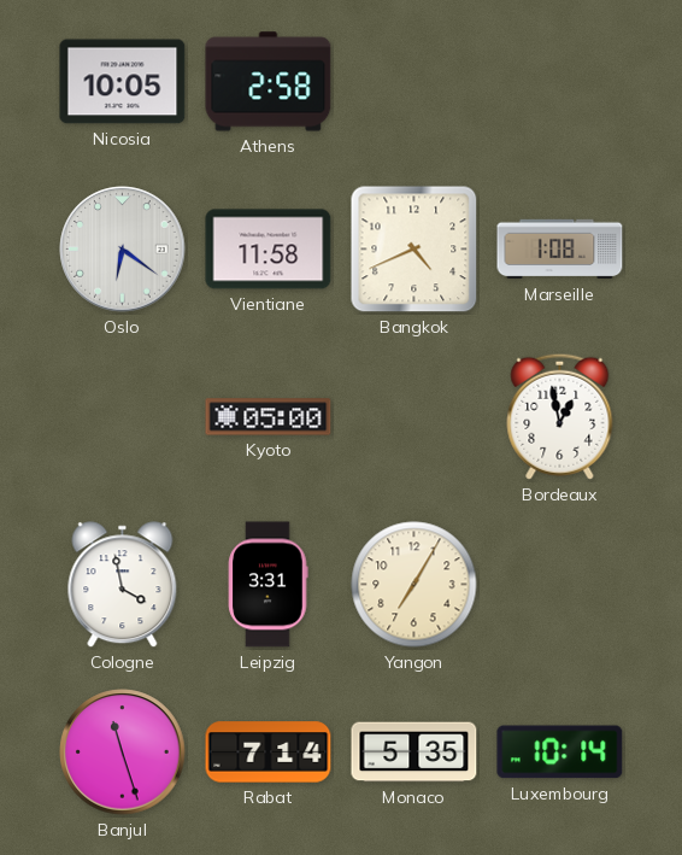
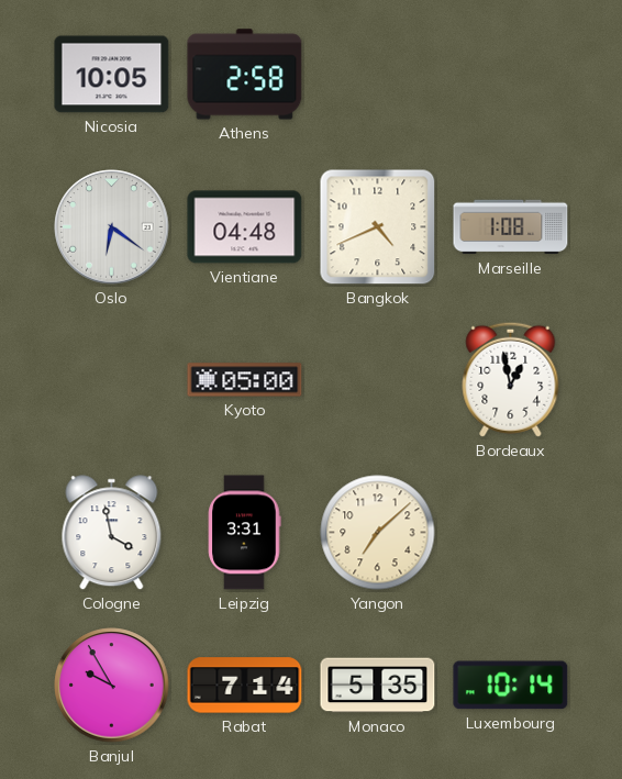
Vientiane: 11:58 -> 04:48
Yangon: 7:05 -> 7:08
Banjul: 11:27 -> 9:55
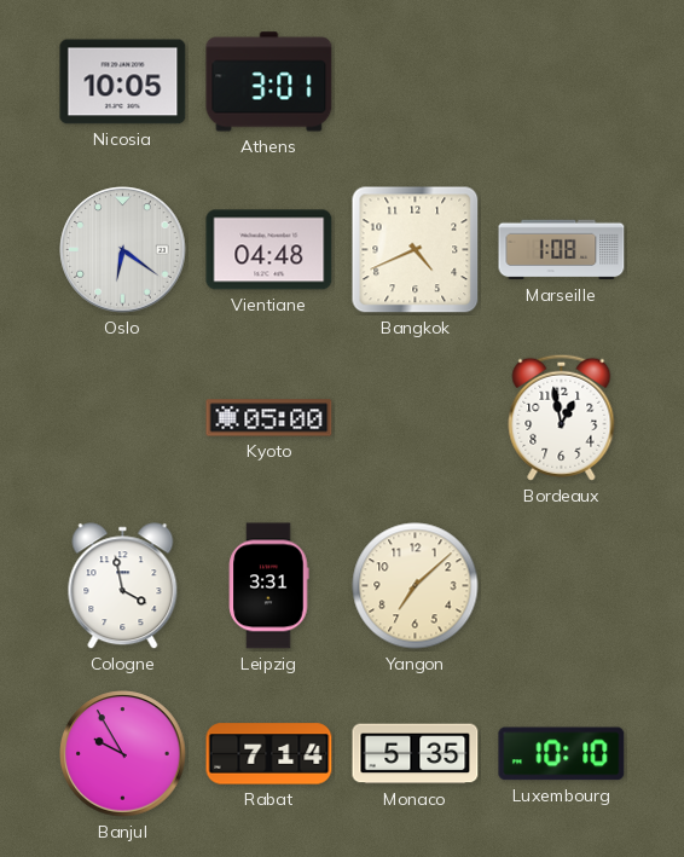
Athens: 2:58 -> 3:01
Luxembourg: 10:14 -> 10:10
